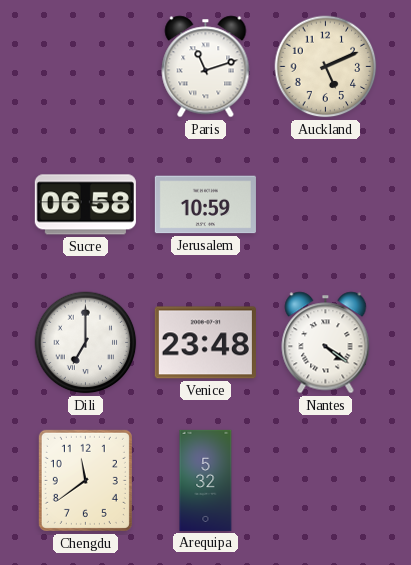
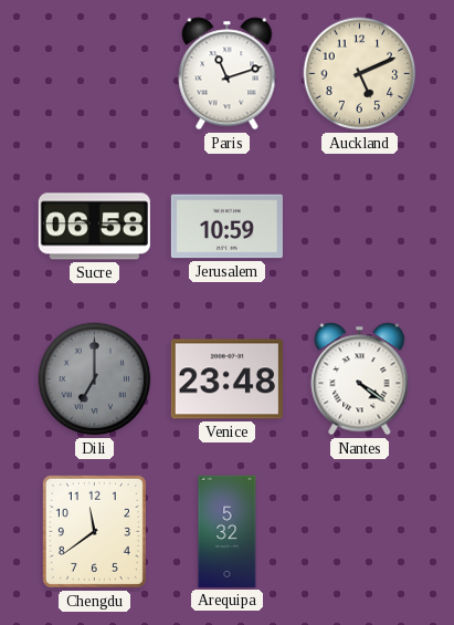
Dili dial: white -> grey
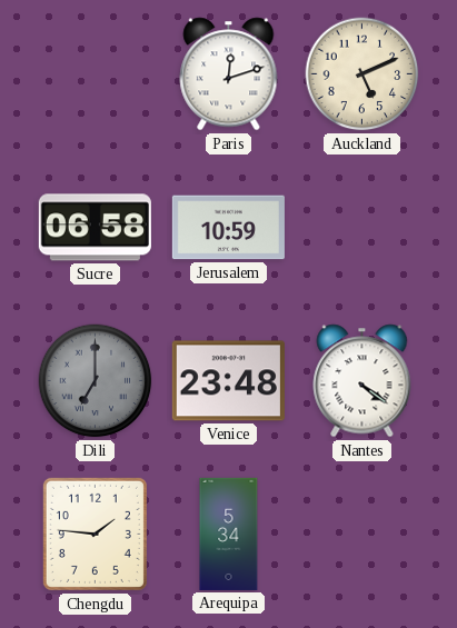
Paris: 11:12 -> 12:12
Chengdu: 11:39 -> 1:46
Arequipa: 5:32 -> 5:34
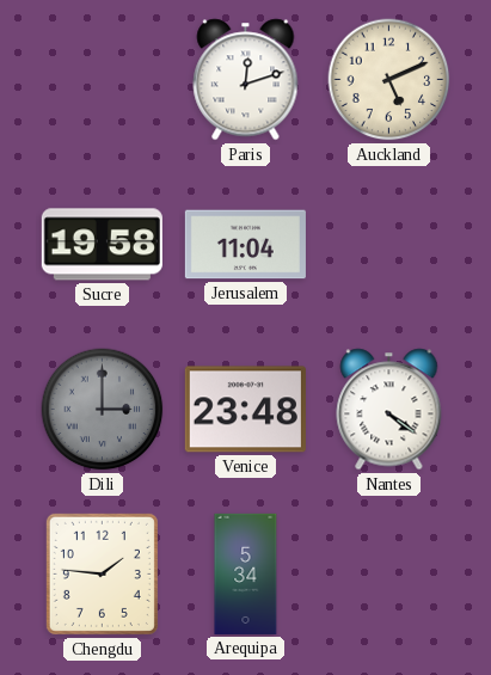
Sucre: 06:58 -> 19:58
Jerusalem: 10:59 -> 11:04
Dili: 7:00 -> 3:00
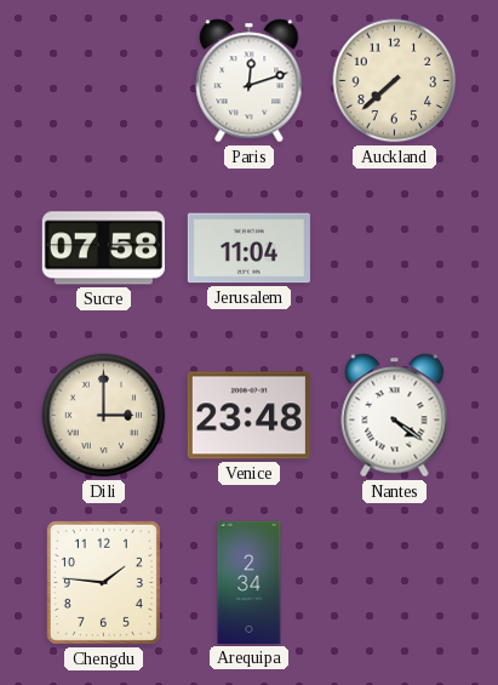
Auckland: 5:11 -> 7:38
Sucre: 19:58 -> 07:58
Dili dial: grey -> cream
Arequipa: 5:34 -> 2:34
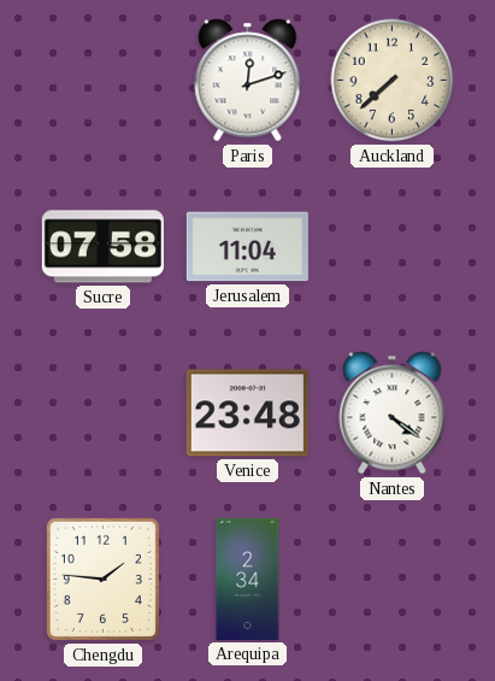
Dili: 3:00 -> none
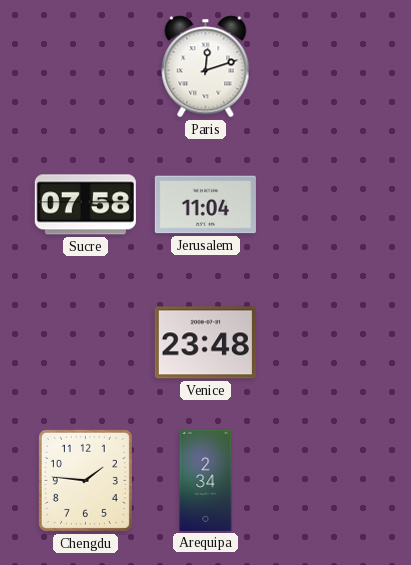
Auckland: 7:38 -> none
Nantes: 4:21 -> none
